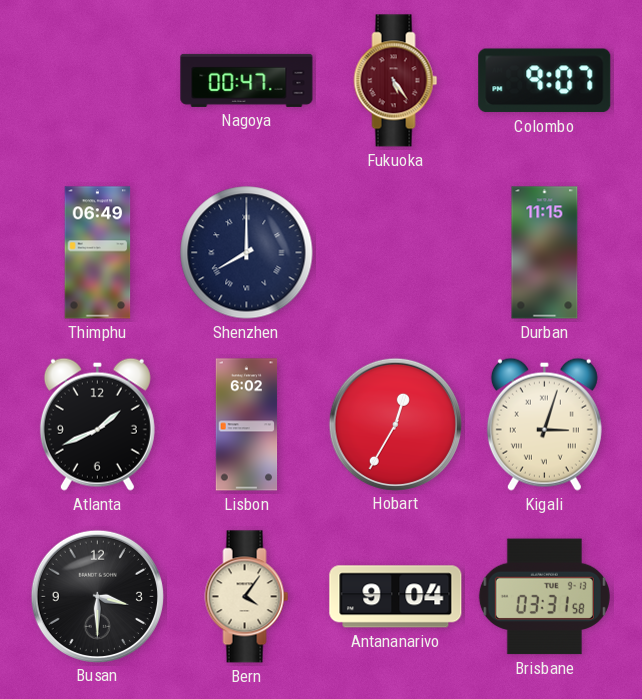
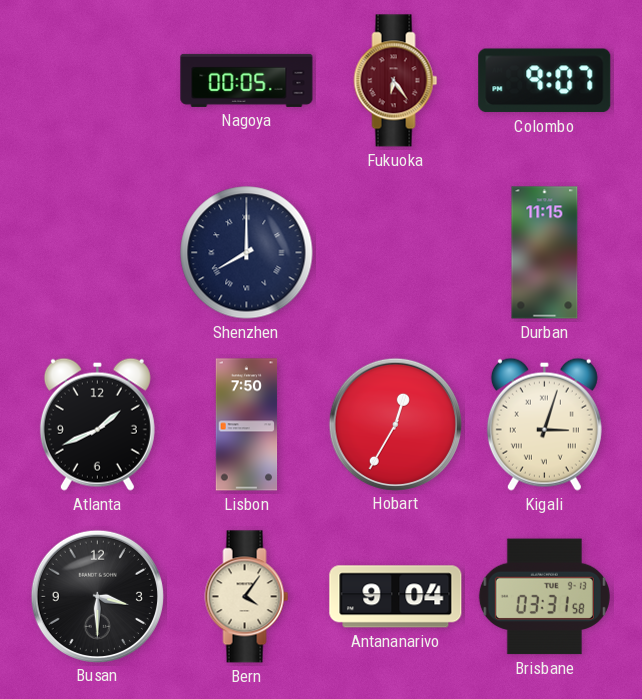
Nagoya: 00:47 -> 00:05
Fukuoka: 5:24 -> 6:24
Thimphu: 06:49 -> none
Lisbon: 6:02 -> 7:50
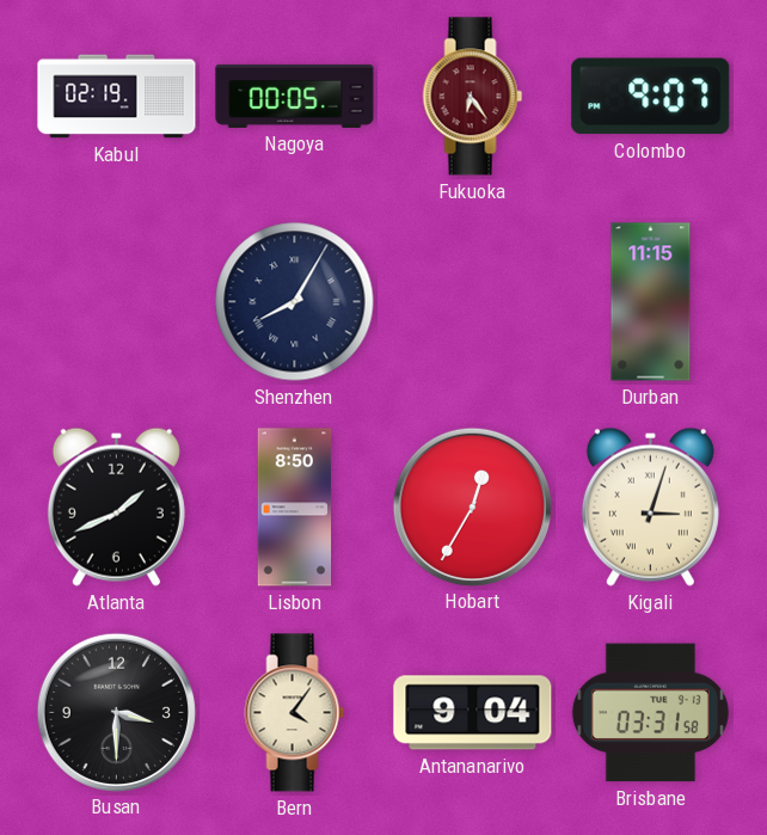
Kabul: none -> 02:19
Shenzhen: 8:00 -> 8:05
Lisbon: 7:50 -> 8:50
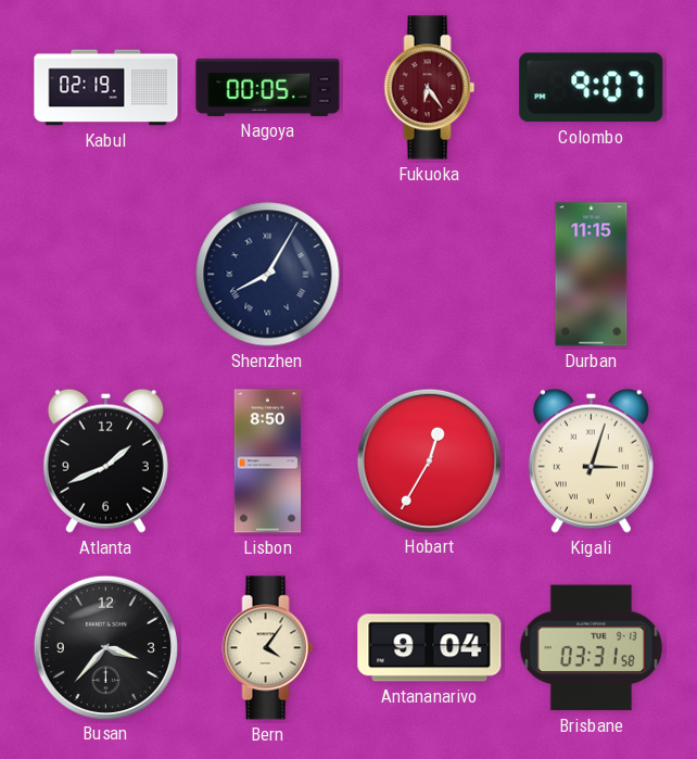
Busan: 3:30 -> 3:37
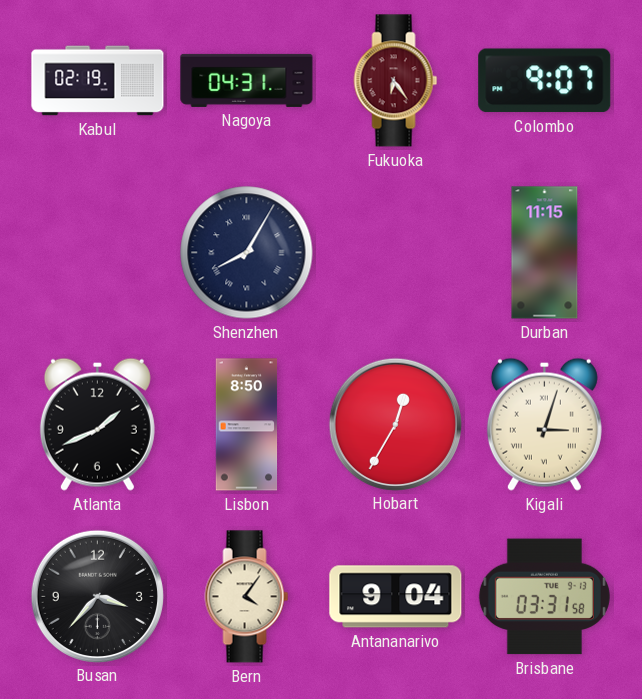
Nagoya: 00:05 -> 04:31
